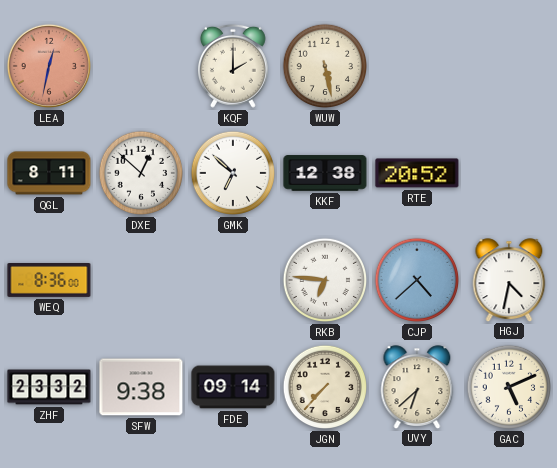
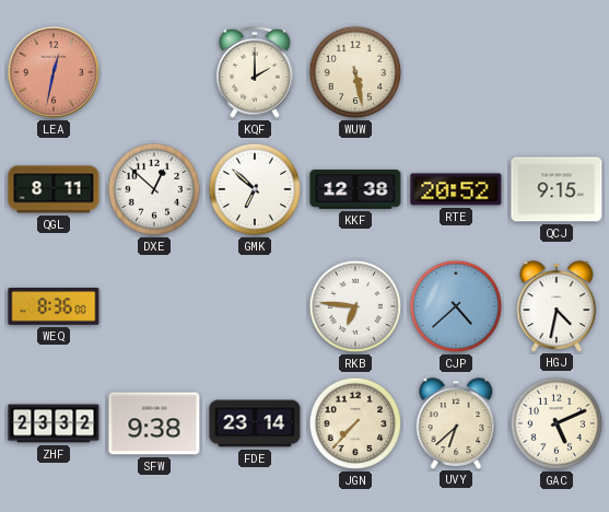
QCJ: none -> 9:15
FDE: 09:14 -> 23:14
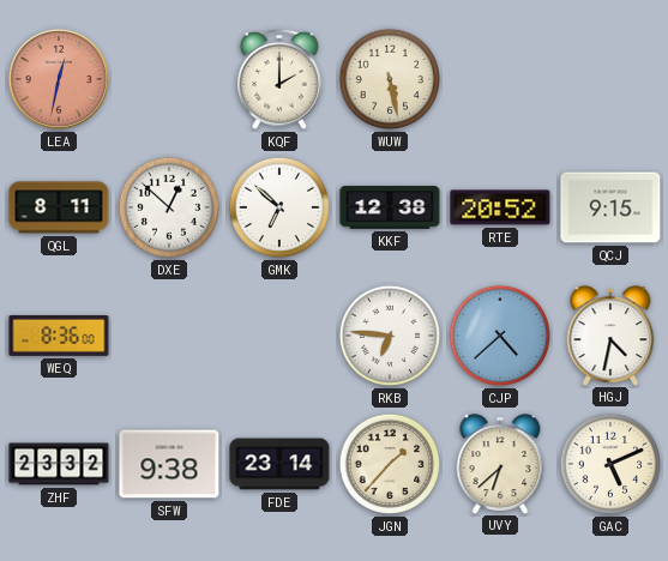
JGN: 7:37 -> 1:37
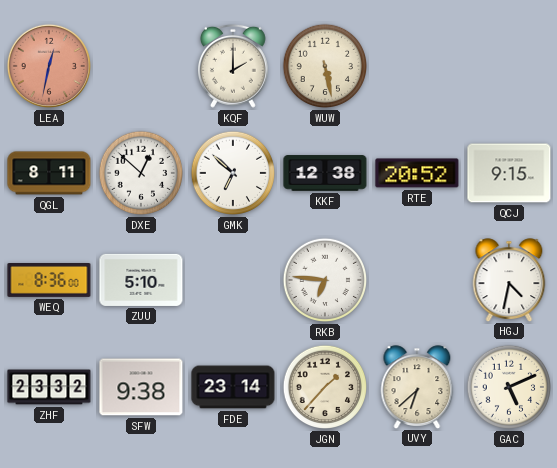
ZUU: none -> 5:10
CJP: 4:38 -> none
